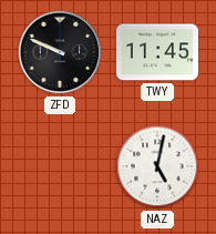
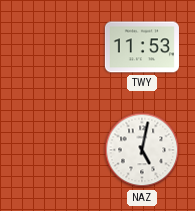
ZFD: 9:49 -> none
TWY: 11:45 -> 11:53
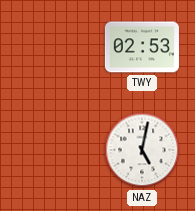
TWY: 11:53 -> 02:53
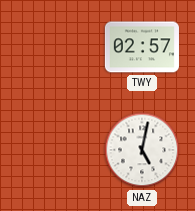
TWY: 02:53 -> 02:57
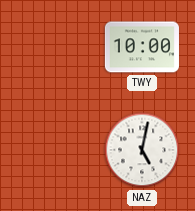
TWY: 02:57 -> 10:00
